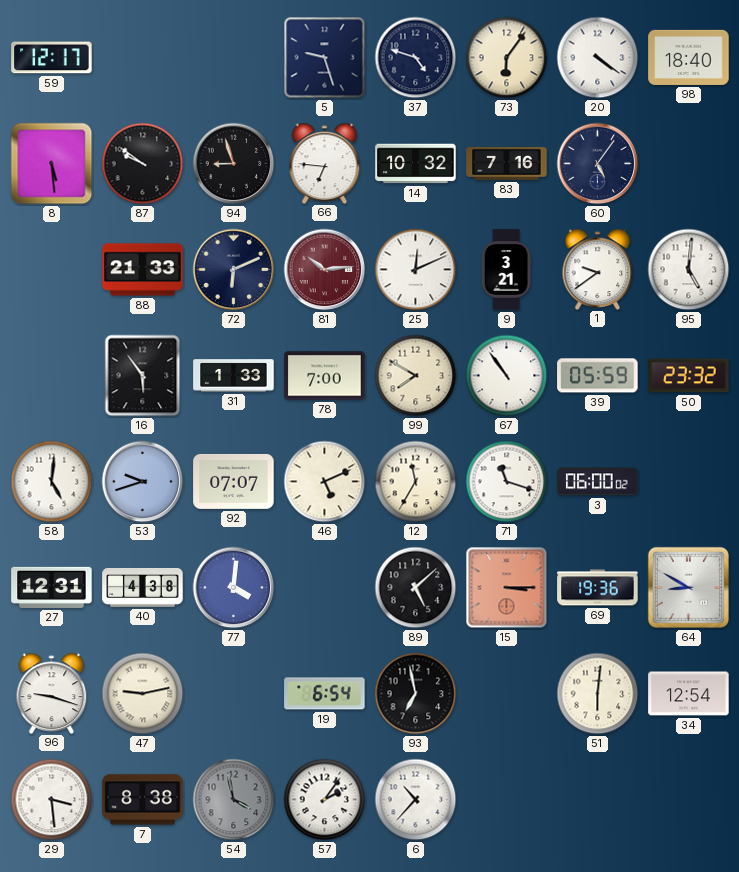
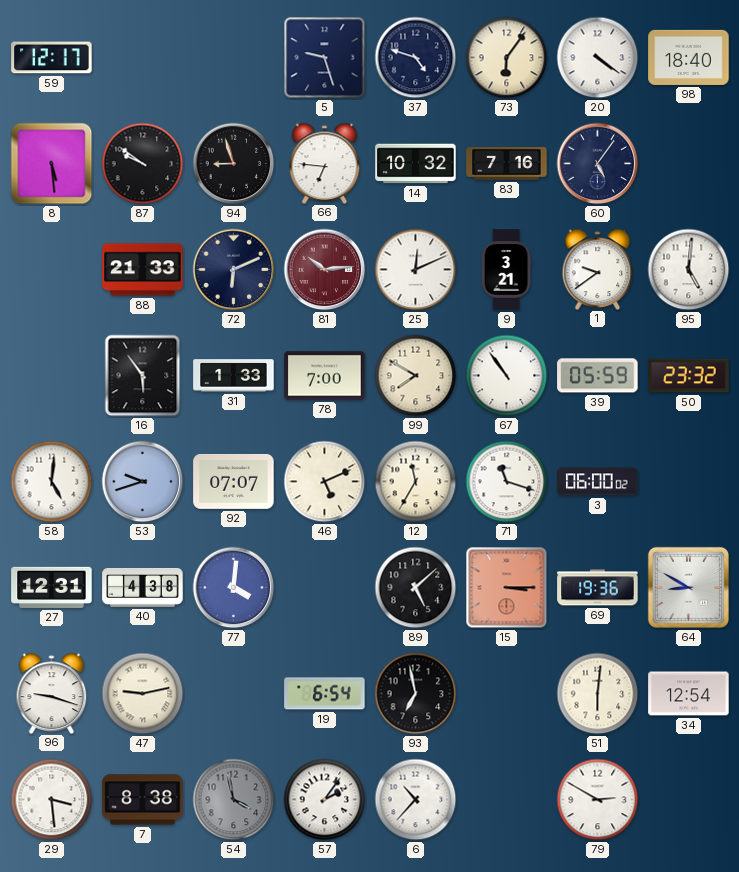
79: none -> 2:50
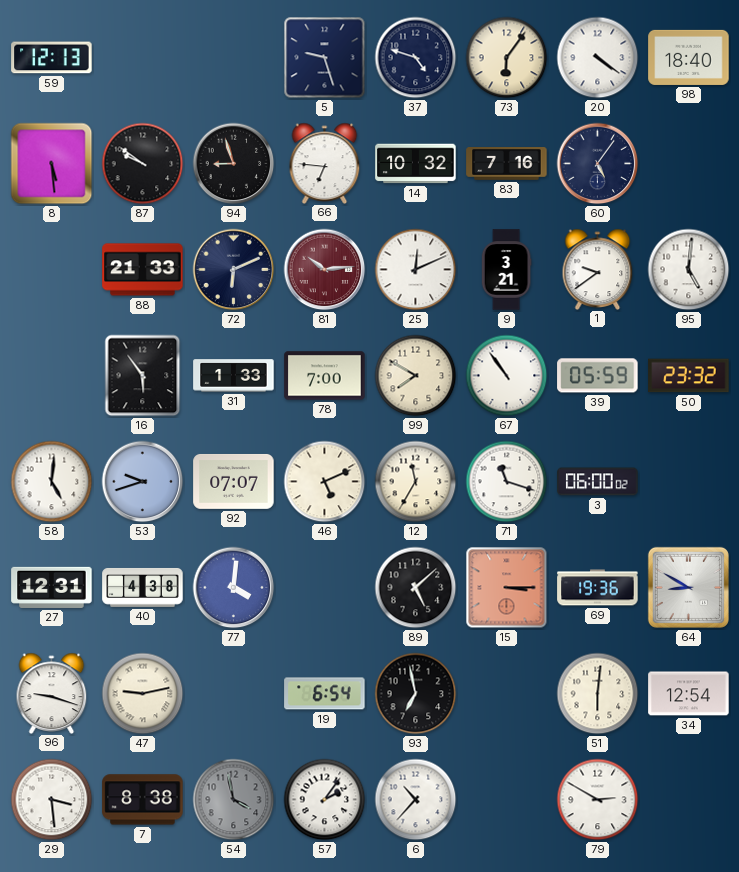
59: 12:17 -> 12:13
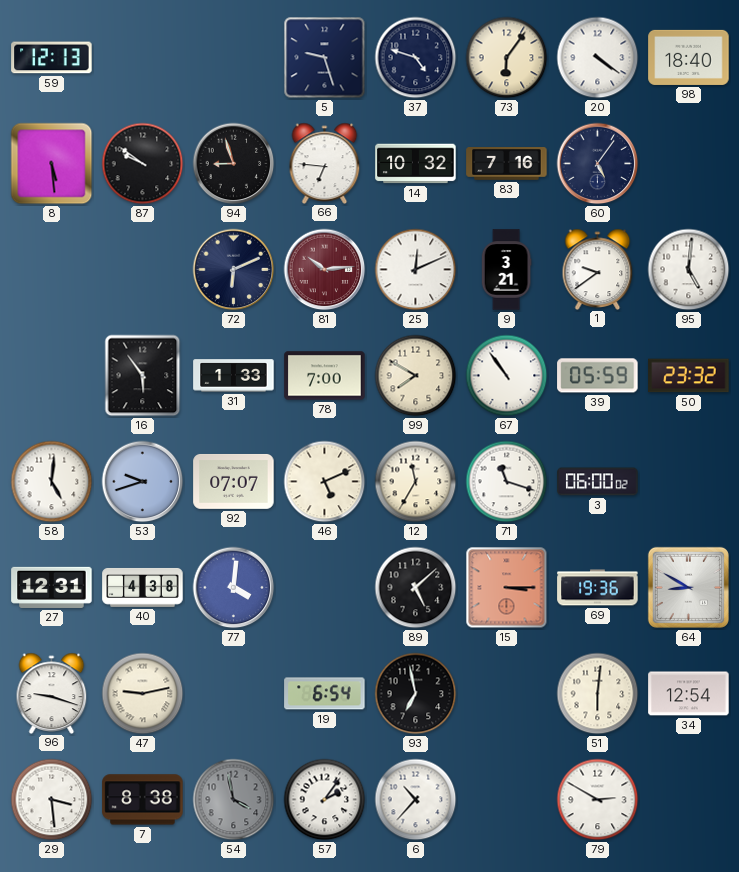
88: 21:33 -> none
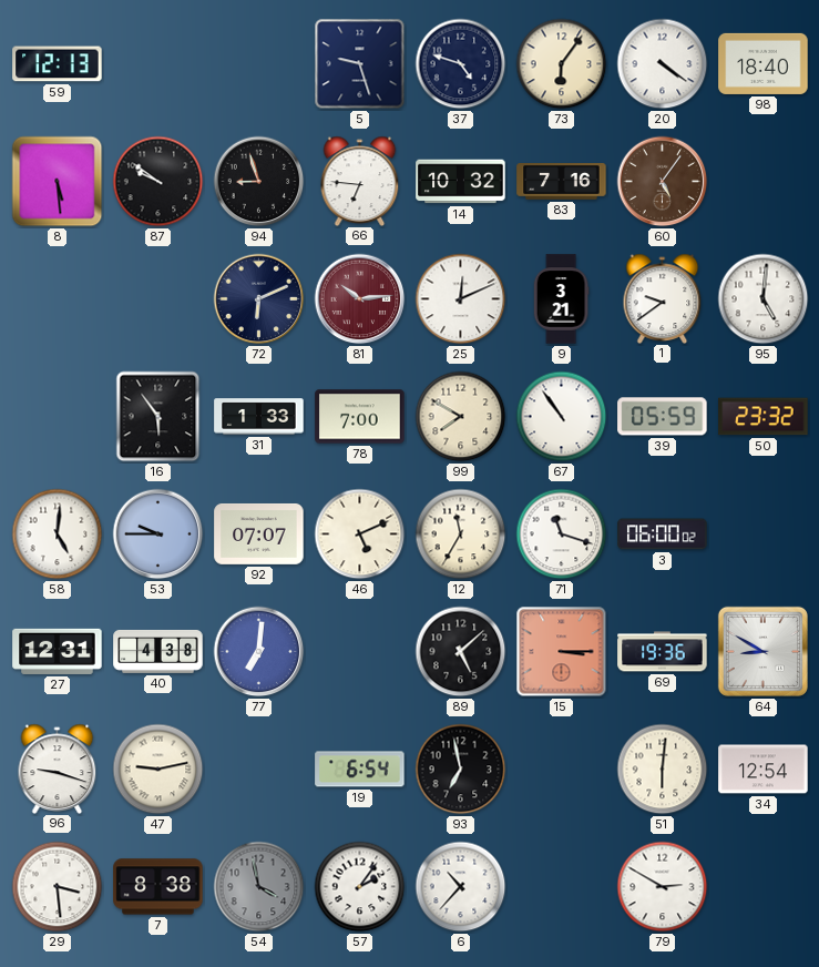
60 dial: navy -> brown
53: 9:42 -> 9:45
77: 4:01 -> 7:01
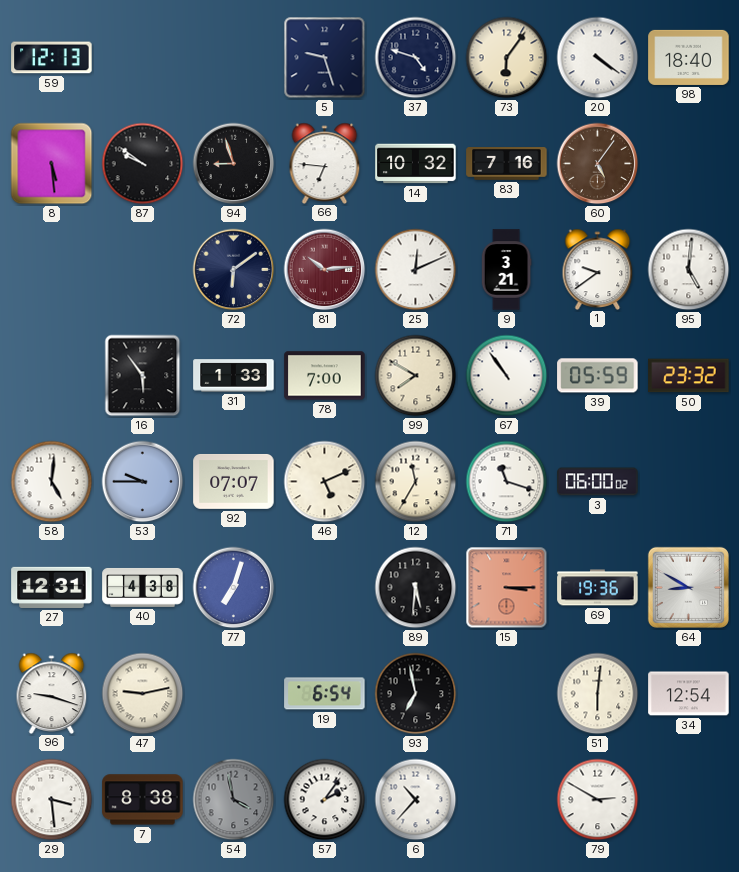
72: 6:11 -> 6:09
77: 7:01 -> 7:03
89: 5:08 -> 5:31
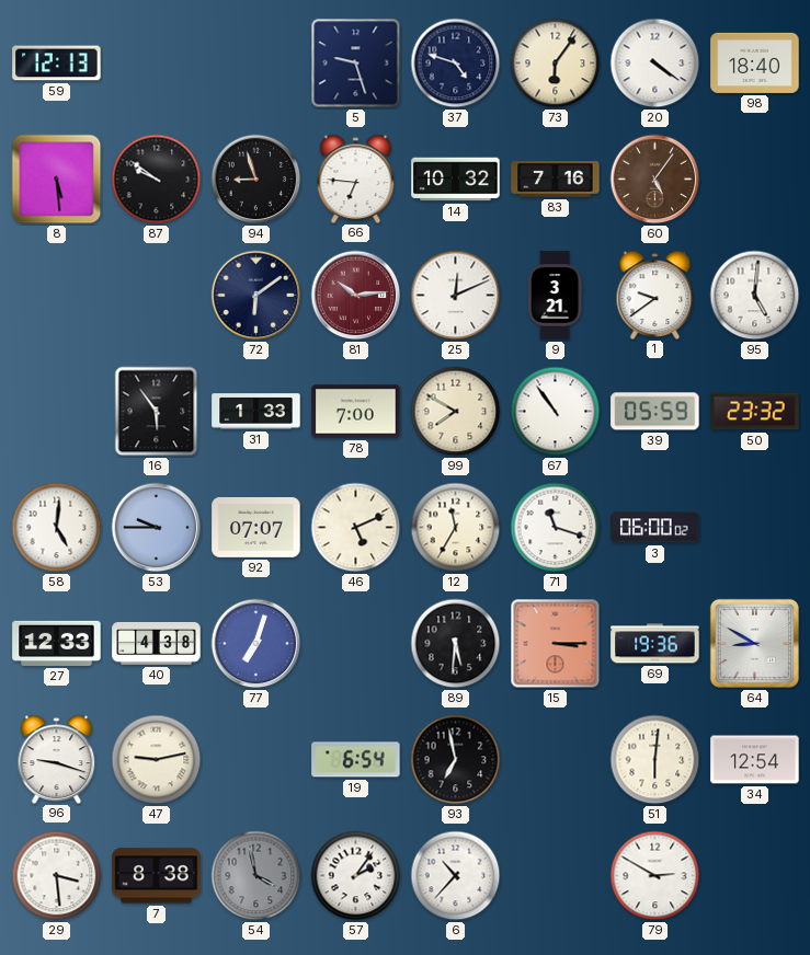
27: 12:31 -> 12:33
